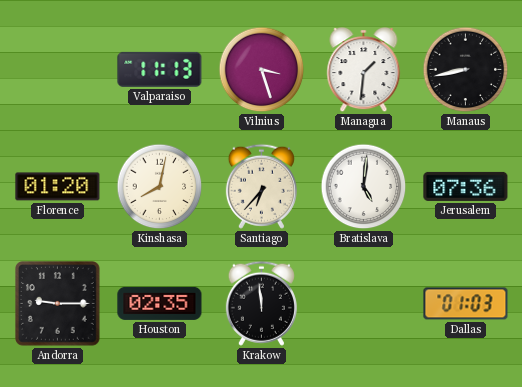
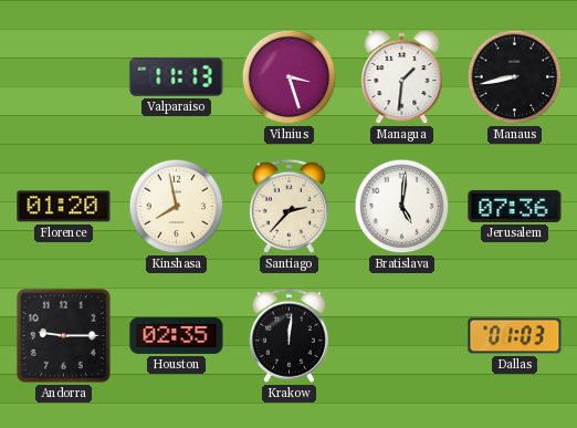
Kinshasa: 8:02 -> 7:58
Santiago: 6:37 -> 2:37
Krakow: 11:59 -> 12:01
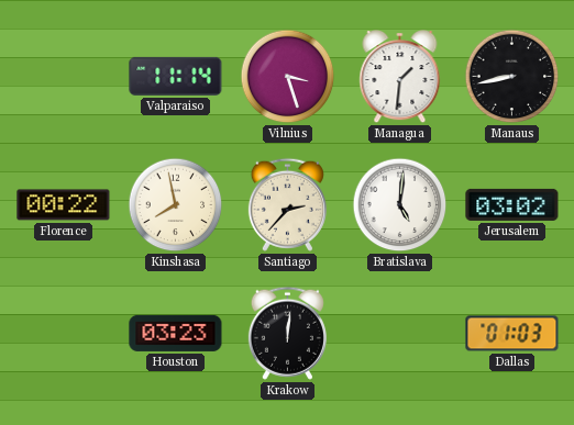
Valparaiso: 11:13 -> 11:14
Florence: 01:20 -> 00:22
Jerusalem: 07:36 -> 03:02
Andorra: 9:15 -> none
Houston: 02:35 -> 03:23
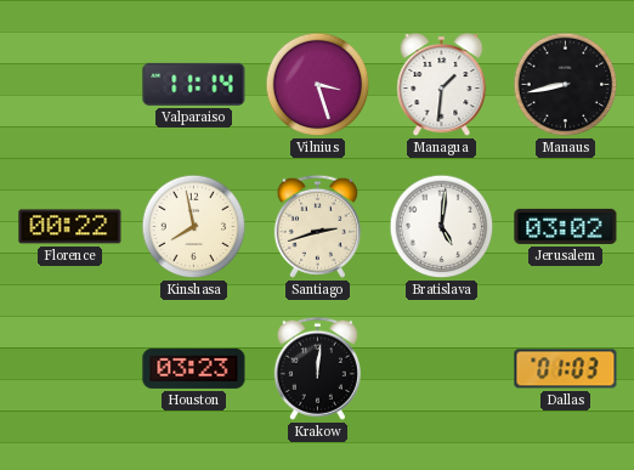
Santiago: 2:37 -> 2:42
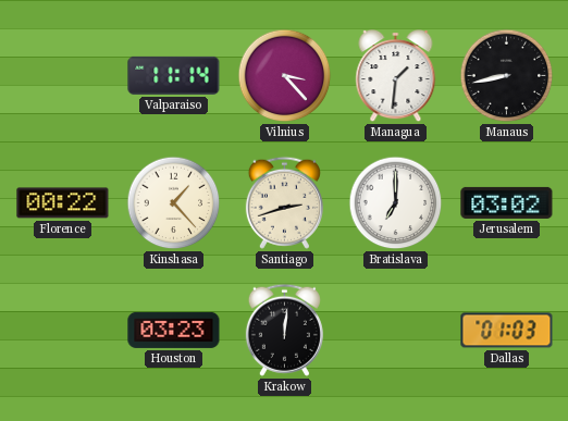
Vilnius: 3:27 -> 3:23
Kinshasa: 7:58 -> 1:23
Bratislava: 5:01 -> 7:00
